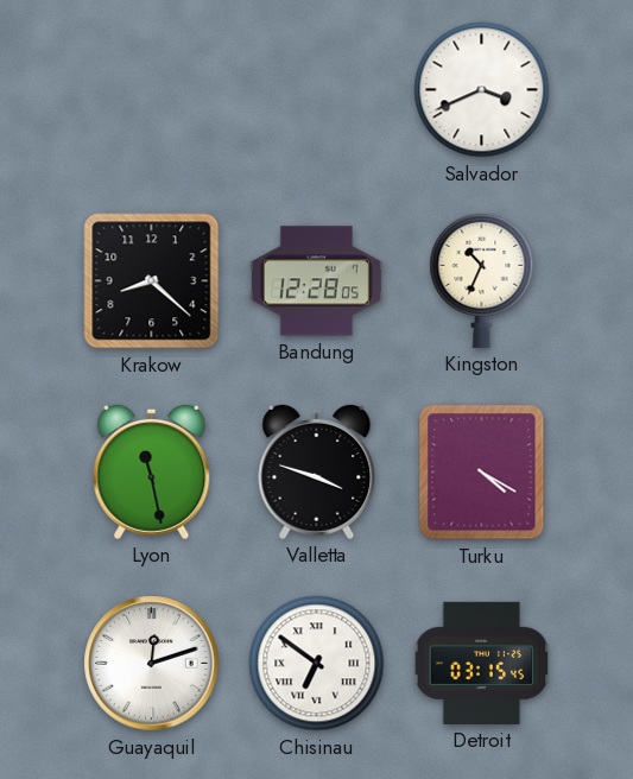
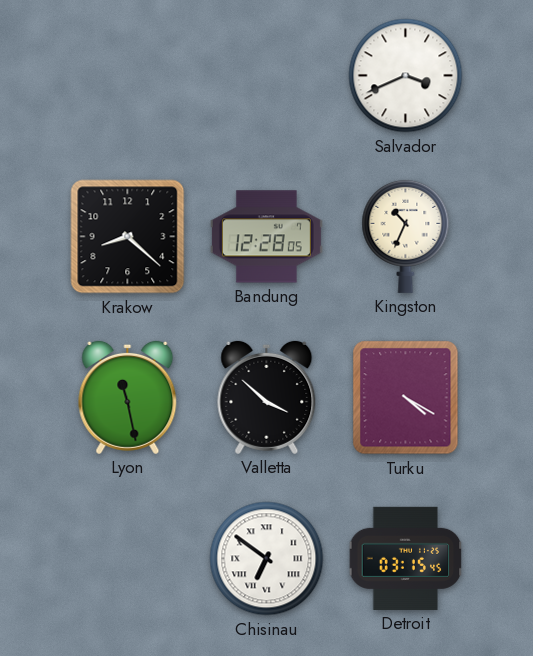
Valletta: 3:48 -> 3:52
Guayaquil: 12:12 -> none
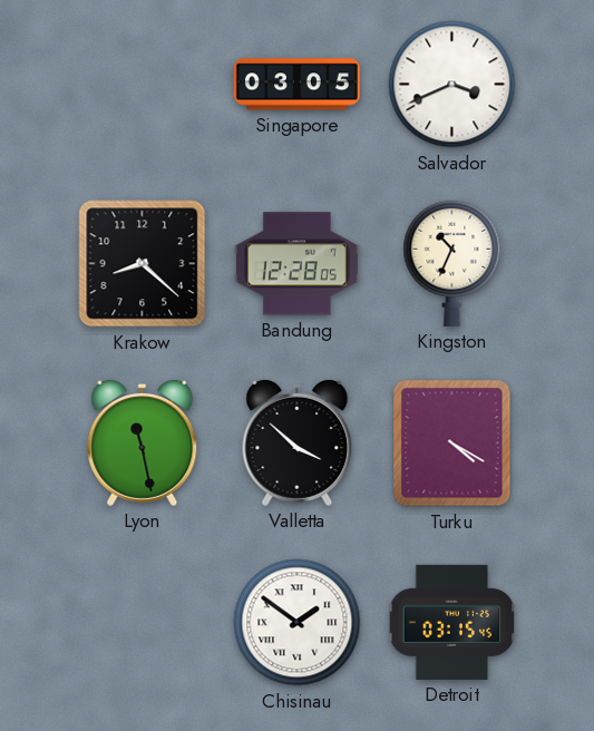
Singapore: none -> 03:05
Chisinau: 6:51 -> 1:51
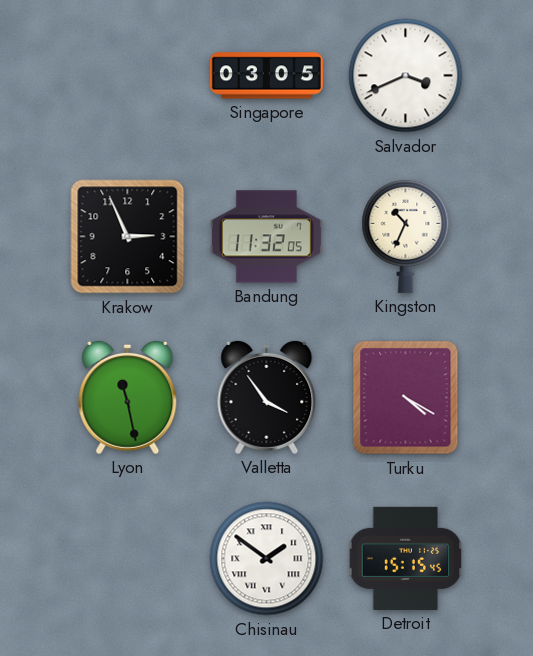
Krakow: 8:22 -> 2:56
Bandung: 12:28 -> 11:32
Valletta: 3:52 -> 3:54
Detroit: 03:15 -> 15:15
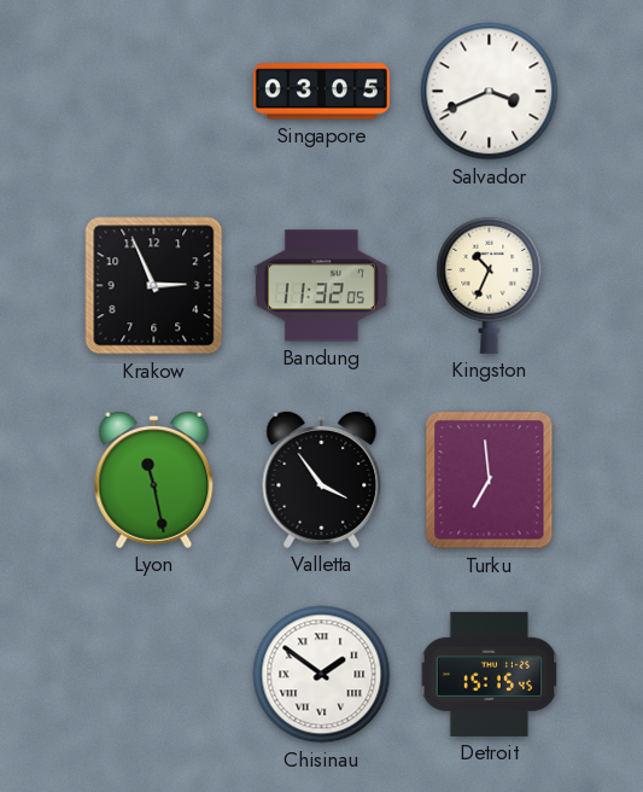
Turku: 4:20 -> 6:59
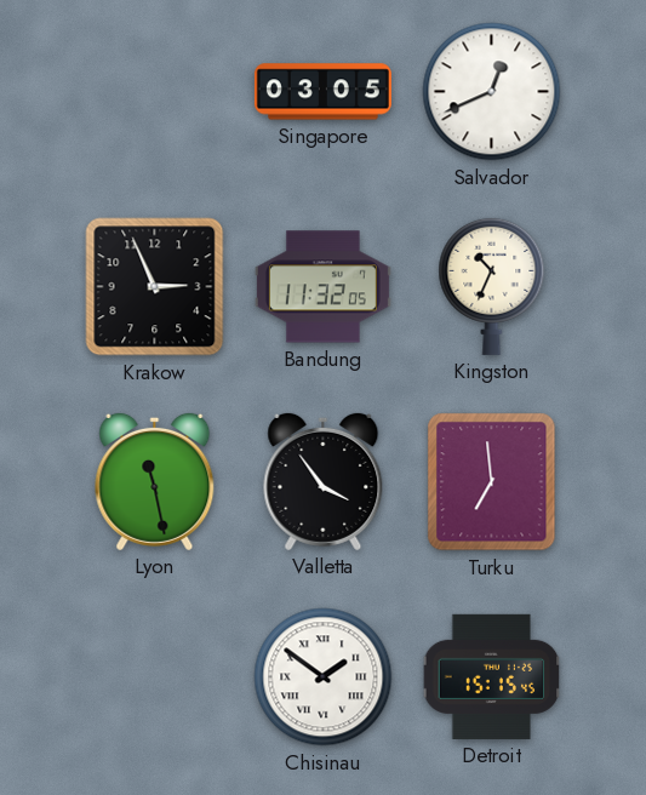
Salvador: 3:41 -> 12:41
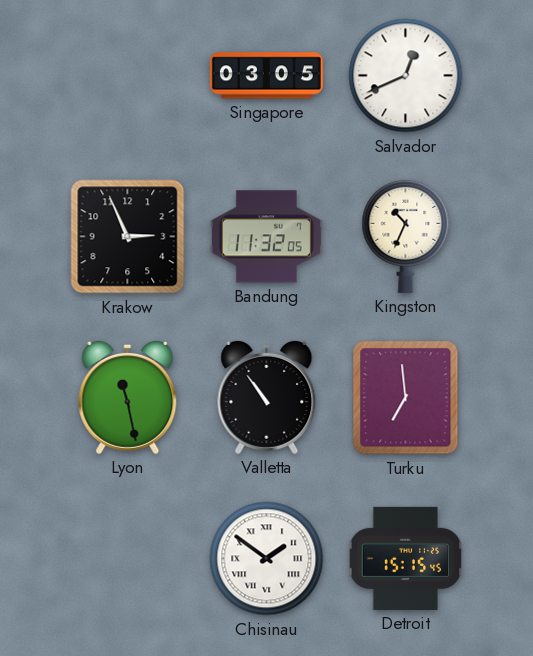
Valletta: 3:54 -> 10:54
